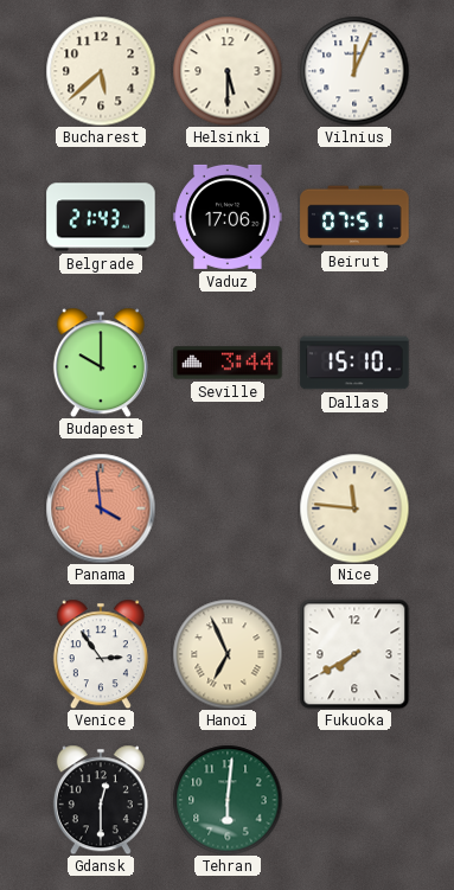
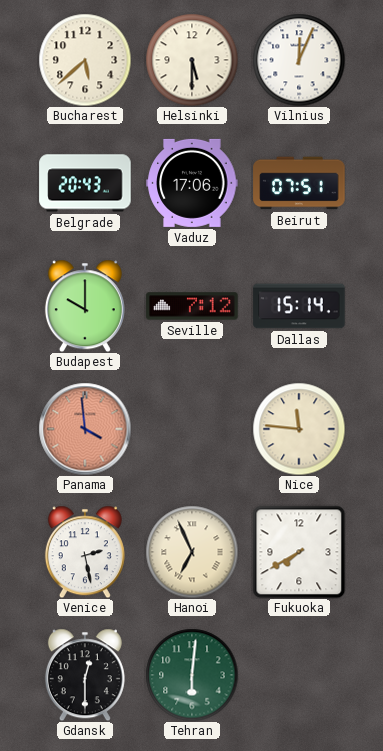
Belgrade: 21:43 -> 20:43
Seville: 3:44 -> 7:12
Dallas: 15:10 -> 15:14
Venice: 2:54 -> 2:28
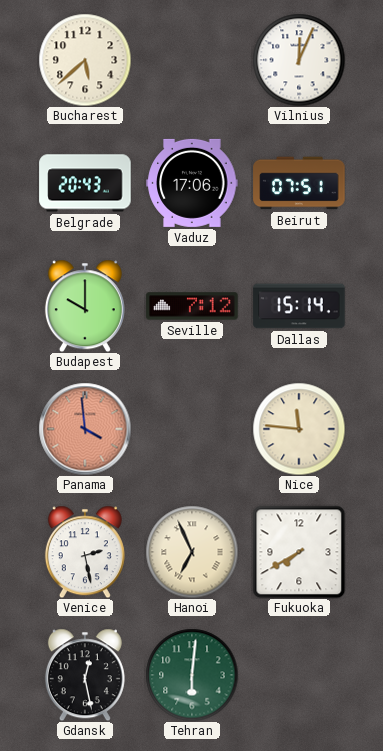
Helsinki: 5:30 -> none
Gdansk: 12:30 -> 12:28
